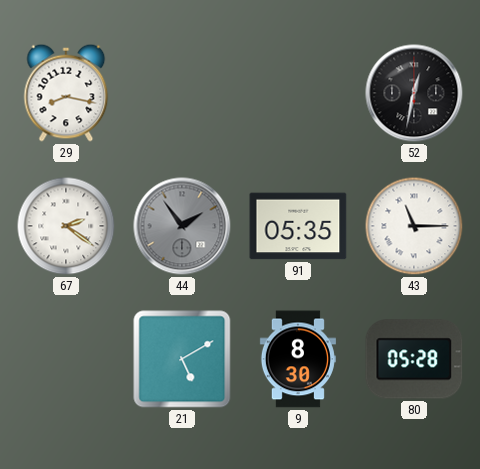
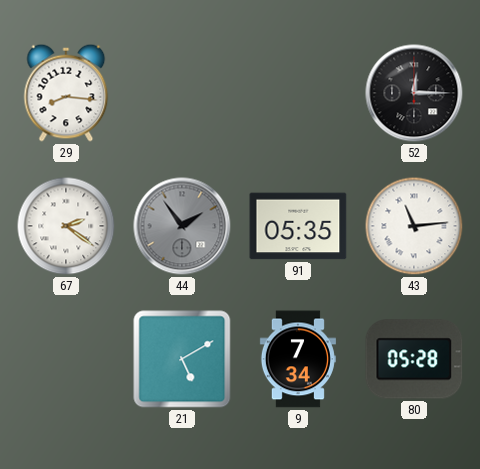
29: 8:17 -> 8:16
52: 12:32 -> 12:15
43: 11:15 -> 11:14
9: 8:30 -> 7:34
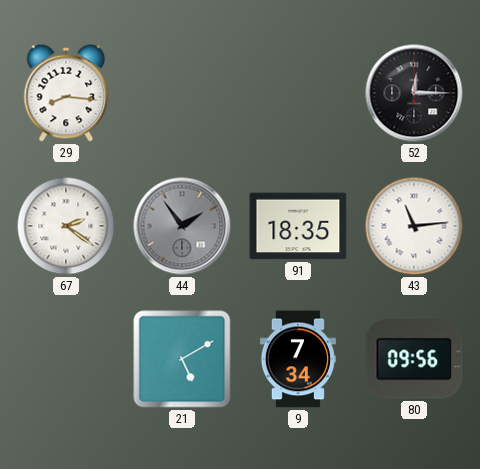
91: 05:35 -> 18:35
80: 05:28 -> 09:56
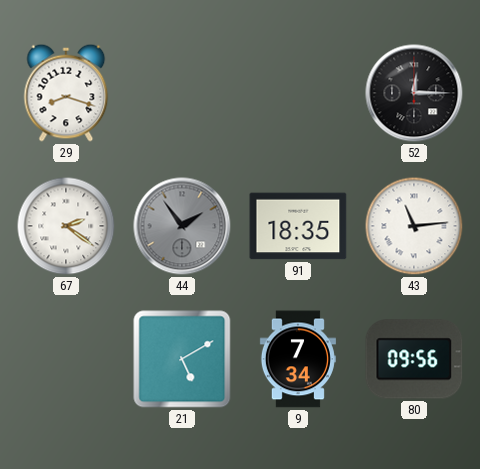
29: 8:16 -> 8:18
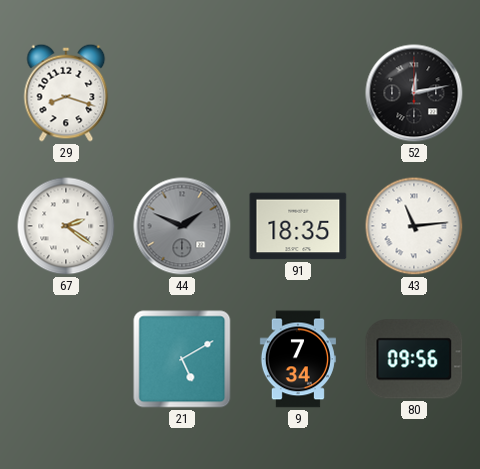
52: 12:15 -> 12:13
44: 1:54 -> 1:49
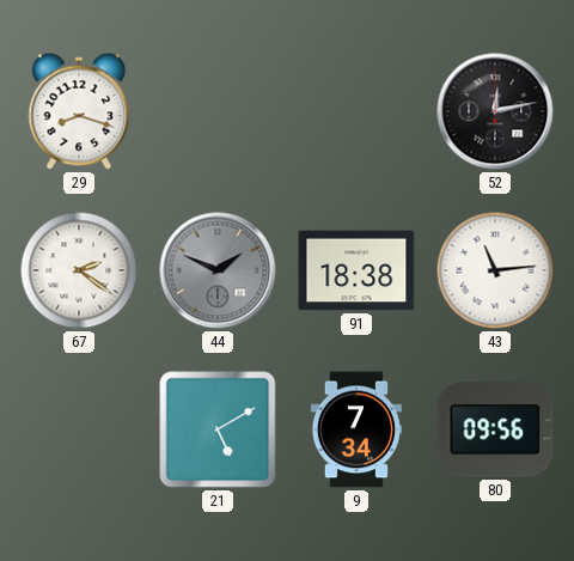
91: 18:35 -> 18:38
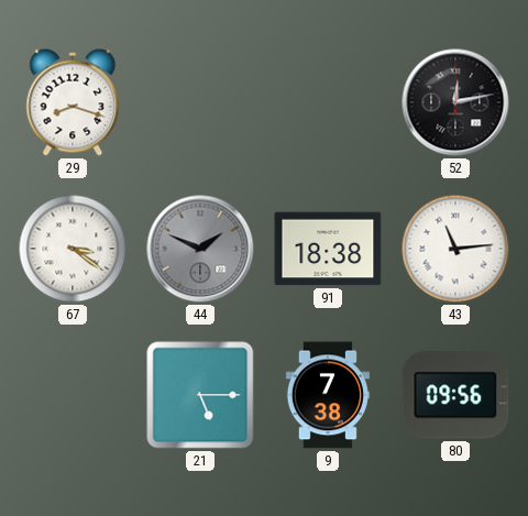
67: 2:21 -> 3:21
21: 5:10 -> 5:15
9: 7:34 -> 7:38
